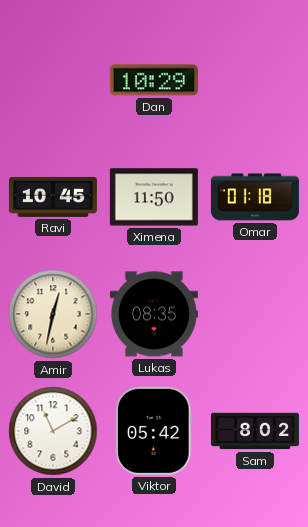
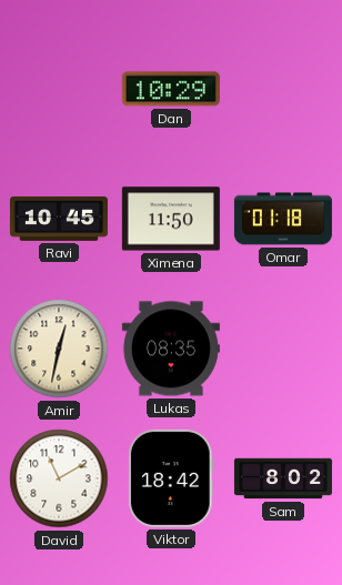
Viktor: 05:42 -> 18:42
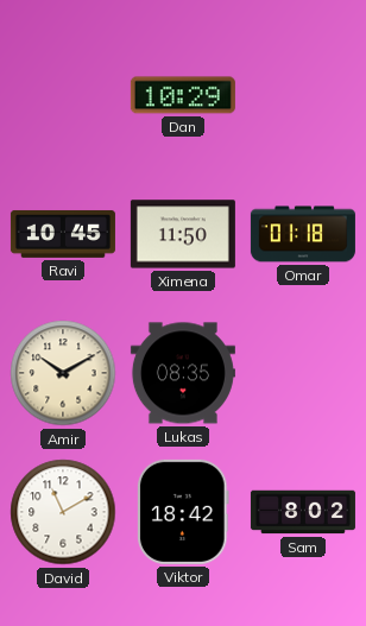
Amir: 12:32 -> 10:10
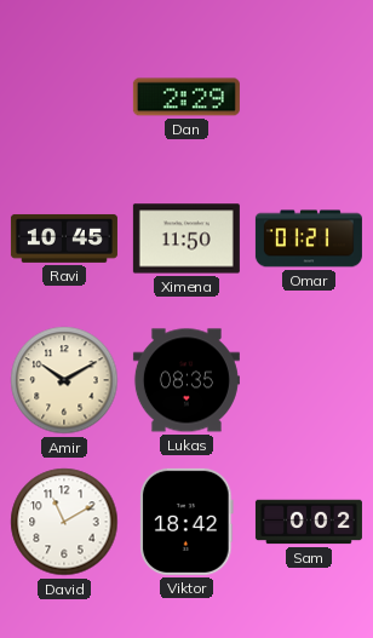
Dan: 10:29 -> 2:29
Omar: 01:18 -> 01:21
Sam: 8:02 -> 0:02
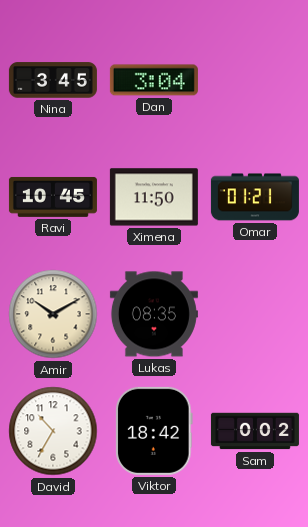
Nina: none -> 3:45
Dan: 2:29 -> 3:04
David: 11:10 -> 10:35
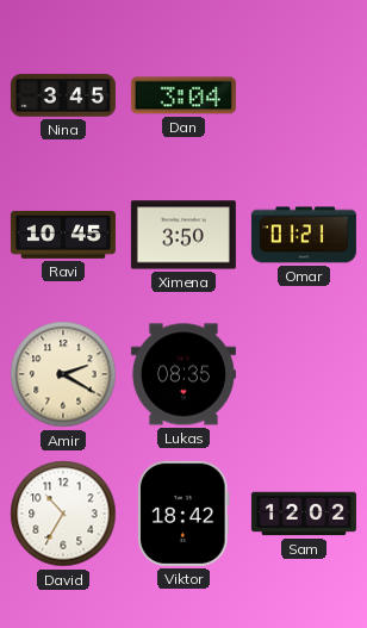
Ximena: 11:50 -> 3:50
Amir: 10:10 -> 2:20
Sam: 0:02 -> 12:02
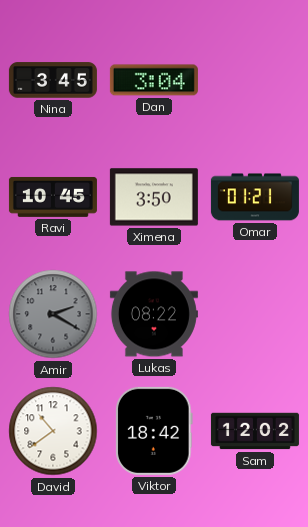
Amir dial: cream -> grey
Lukas: 08:35 -> 08:22
David: 10:35 -> 10:39
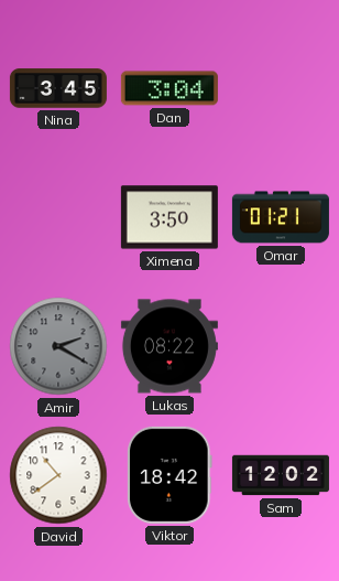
Ravi: 10:45 -> none
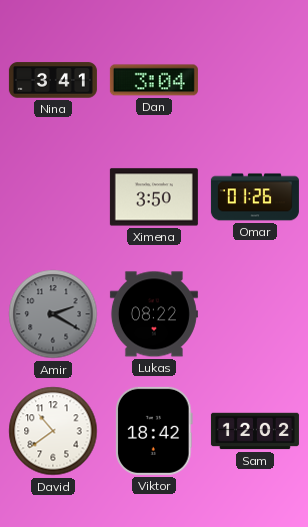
Nina: 3:45 -> 3:41
Omar: 01:21 -> 01:26
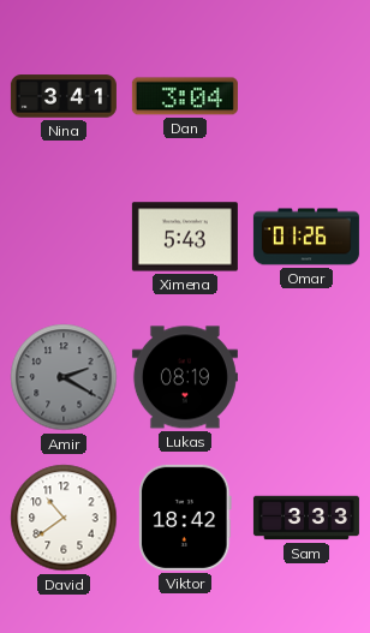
Ximena: 3:50 -> 5:43
Lukas: 08:22 -> 08:19
Sam: 12:02 -> 3:33
